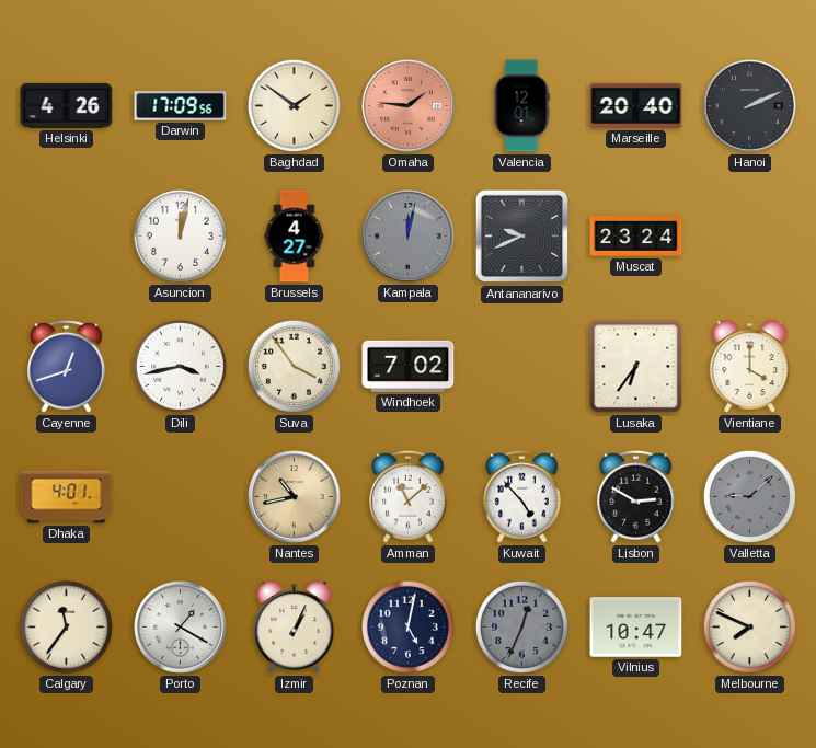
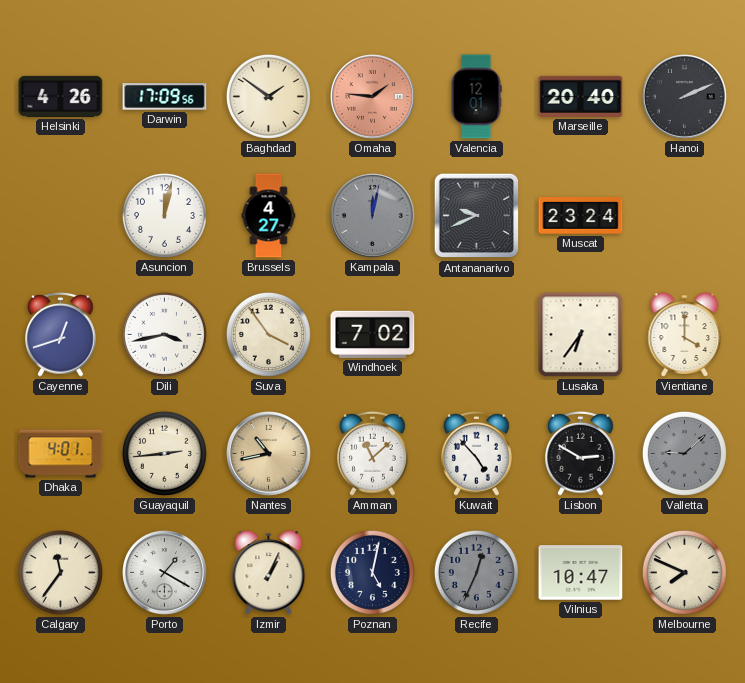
Guayaquil: none -> 2:44
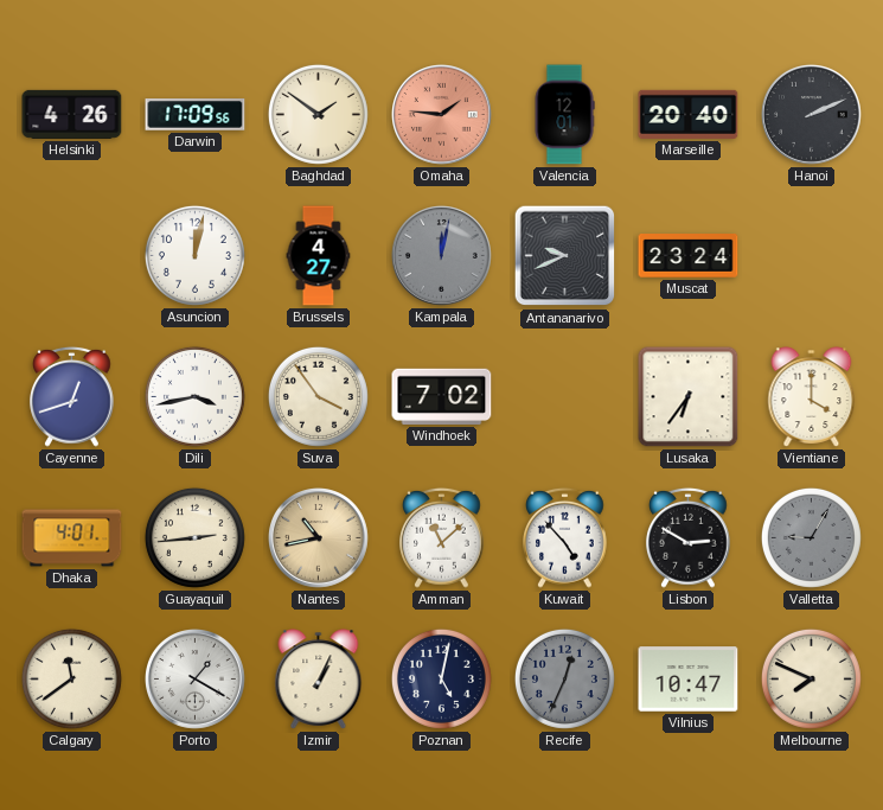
Valletta: 9:08 -> 9:05
Calgary: 11:36 -> 11:39
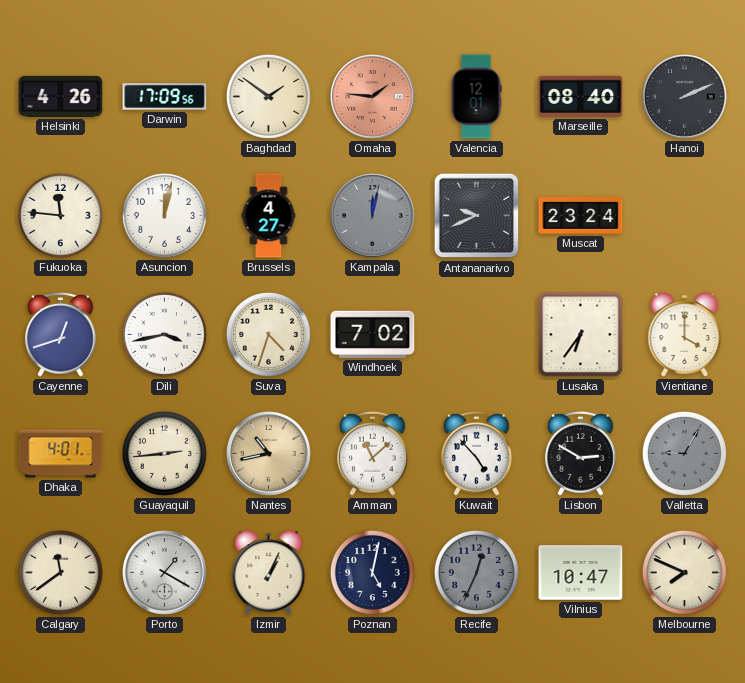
Marseille: 20:40 -> 08:40
Fukuoka: none -> 11:46
Suva: 3:54 -> 4:33
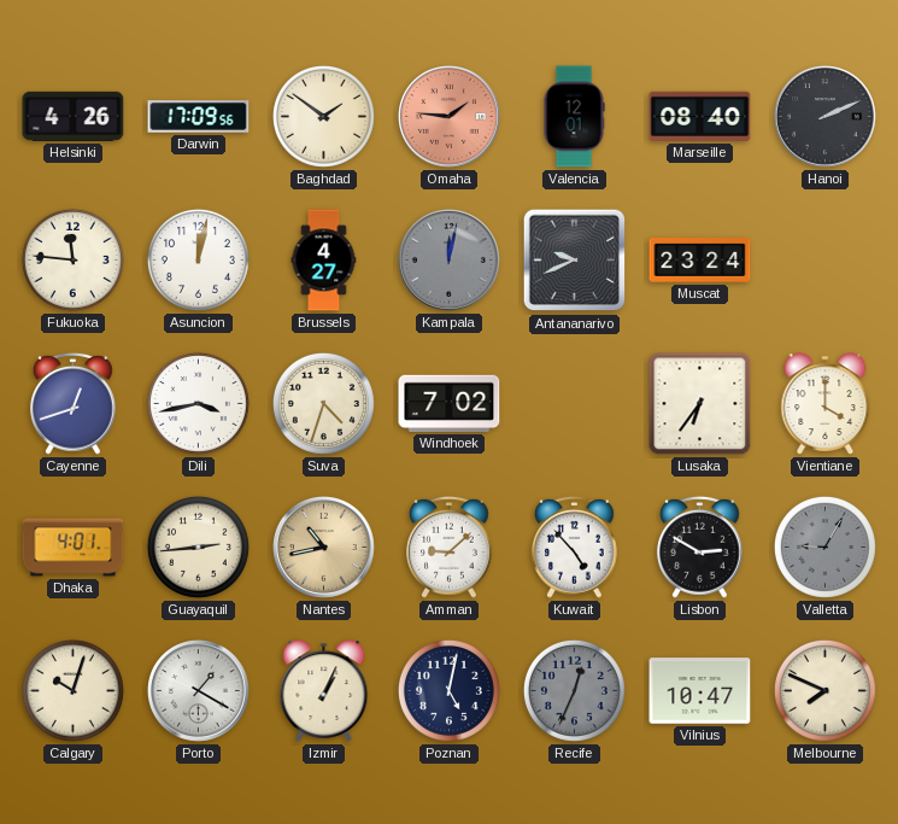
Amman: 11:08 -> 9:08
Calgary: 11:39 -> 10:03
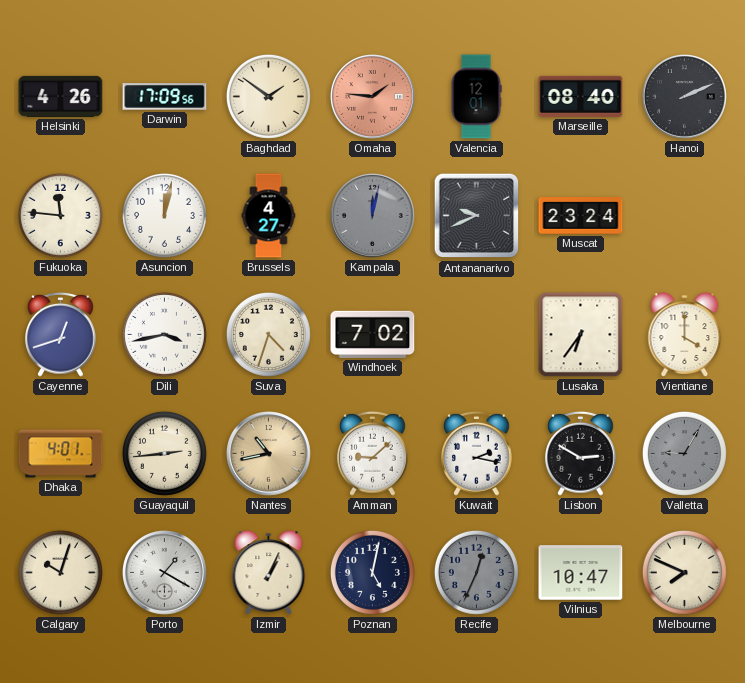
Kuwait: 4:53 -> 2:17
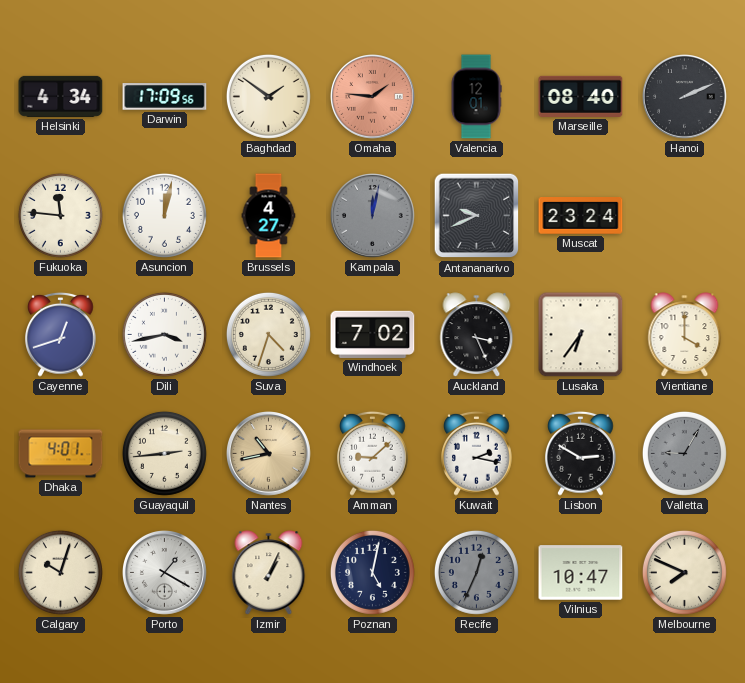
Helsinki: 4:26 -> 4:34
Auckland: none -> 3:26
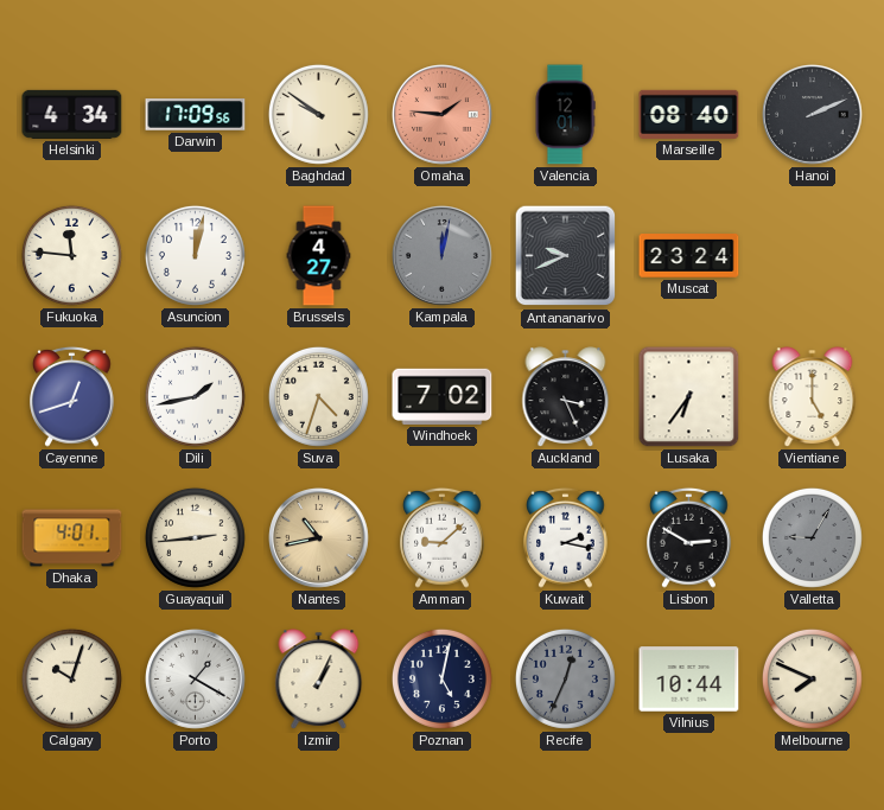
Baghdad: 1:51 -> 9:51
Dili: 3:43 -> 1:43
Vientiane: 4:00 -> 5:00
Vilnius: 10:47 -> 10:44
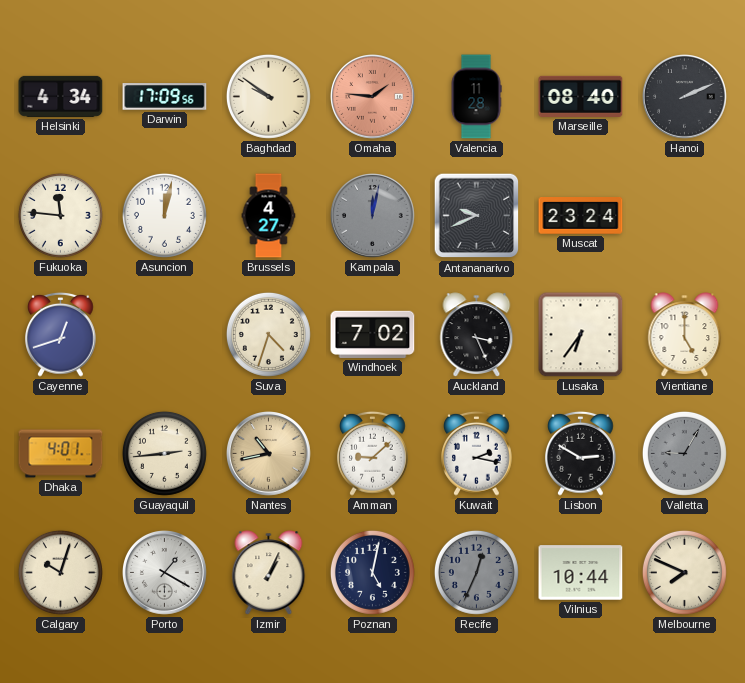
Valencia: 12:01 -> 11:28
Dili: 1:43 -> none
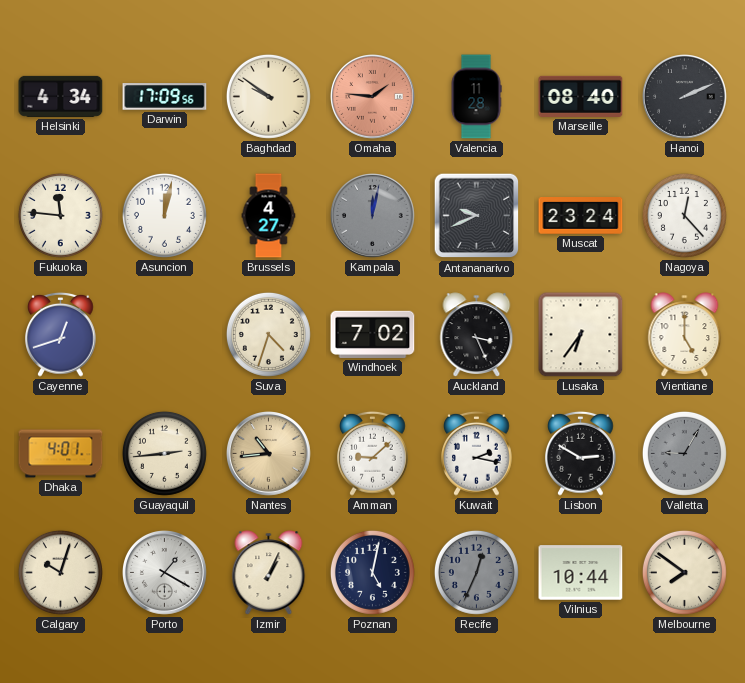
Nagoya: none -> 12:23
Nantes: 10:43 -> 10:44
Melbourne: 7:49 -> 7:51
